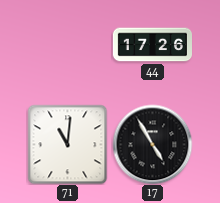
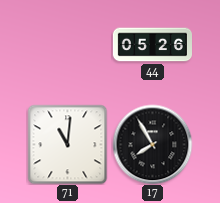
44: 17:26 -> 05:26
17: 4:55 -> 7:55
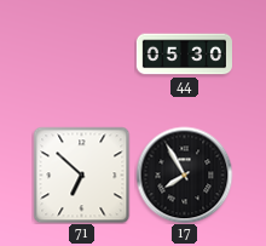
44: 05:26 -> 05:30
71: 11:01 -> 6:52
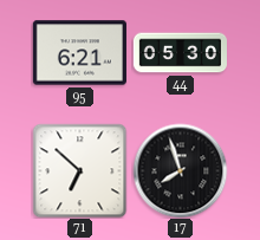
95: none -> 6:21
17: 7:55 -> 7:57
